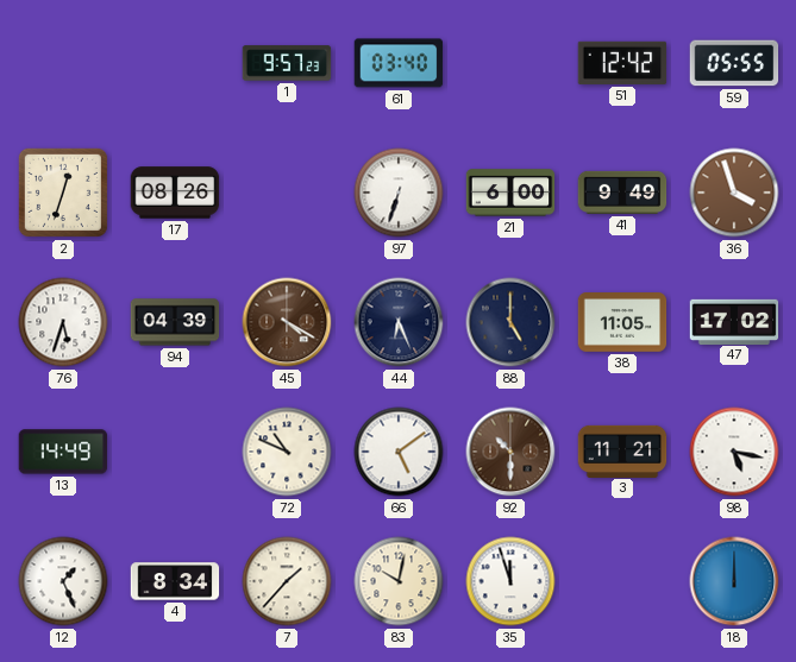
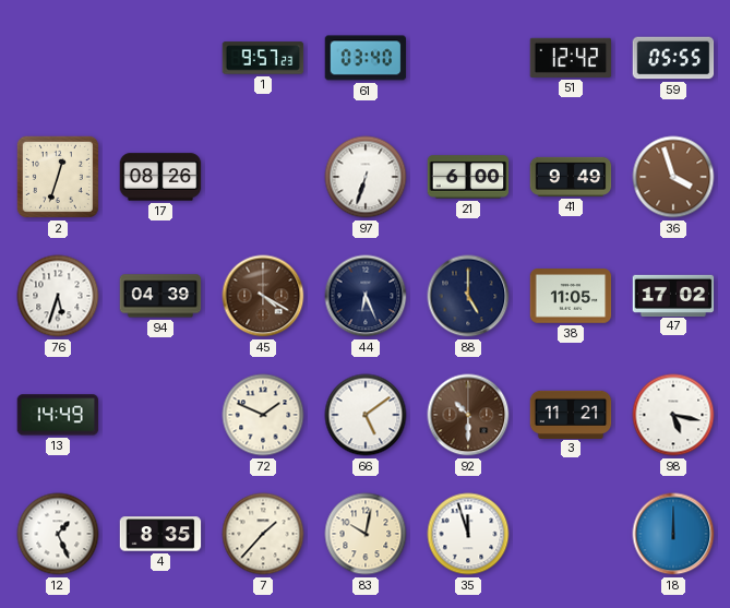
72: 10:49 -> 1:49
4: 8:34 -> 8:35
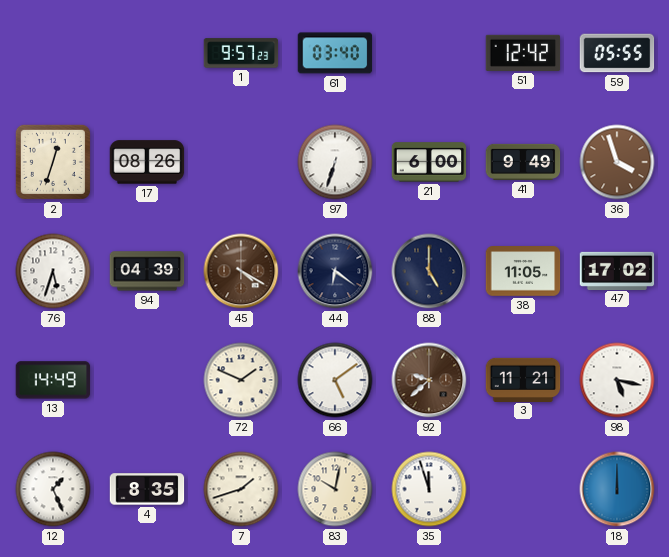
44: 6:26 -> 6:21
92: 10:30 -> 9:38
7: 1:37 -> 1:42
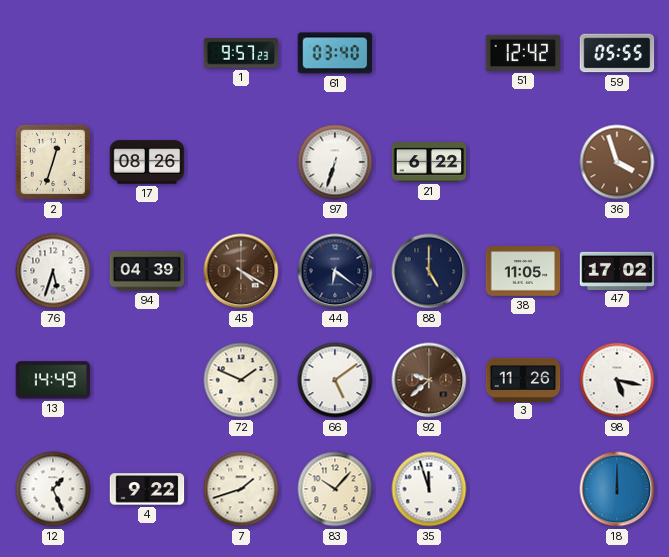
21: 6:00 -> 6:22
41: 9:49 -> none
3: 11:21 -> 11:26
4: 8:35 -> 9:22
83: 10:02 -> 10:07
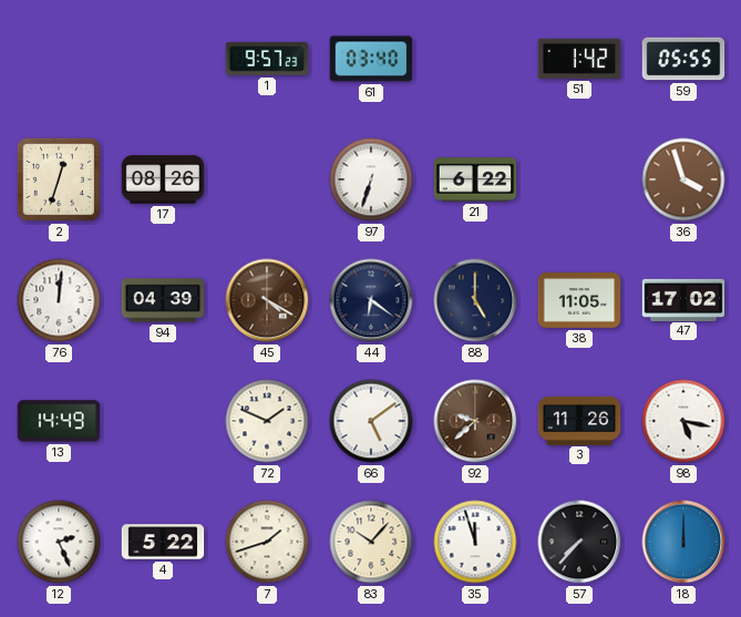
51: 12:42 -> 1:42
76: 5:33 -> 12:01
12: 1:26 -> 2:26
4: 9:22 -> 5:22
57: none -> 7:37
